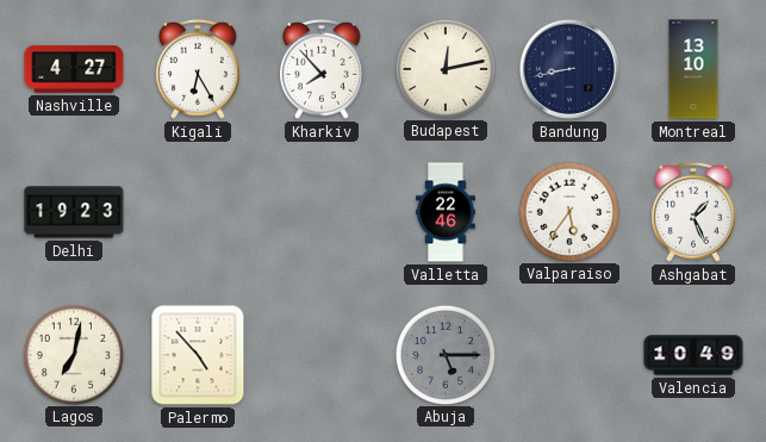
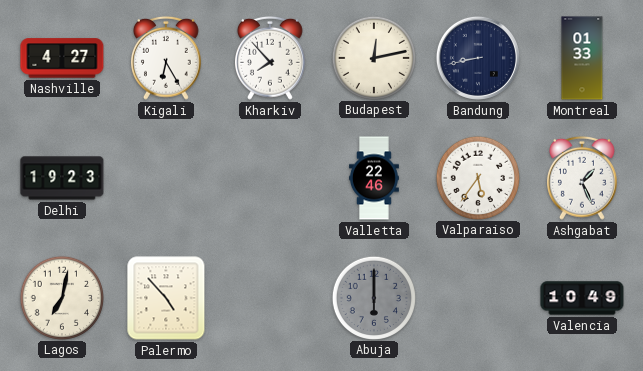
Montreal: 13:10 -> 01:33
Abuja: 5:15 -> 6:00
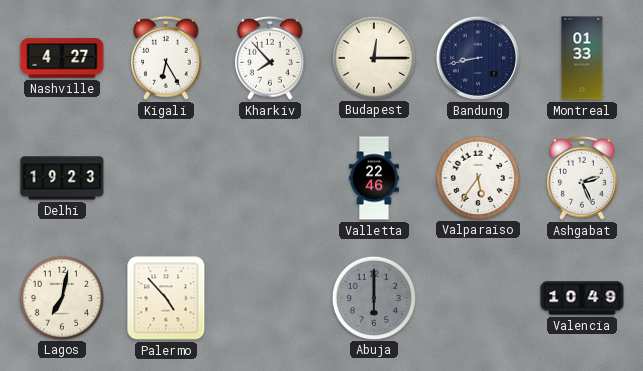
Budapest: 12:13 -> 12:15
Ashgabat: 1:26 -> 2:26
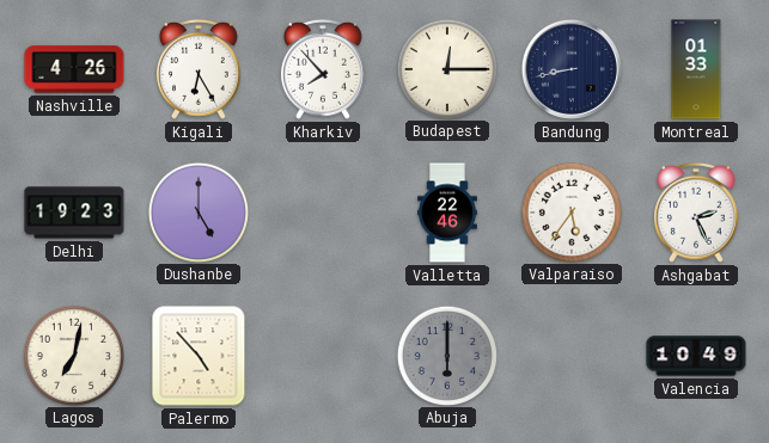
Nashville: 4:27 -> 4:26
Dushanbe: none -> 5:00
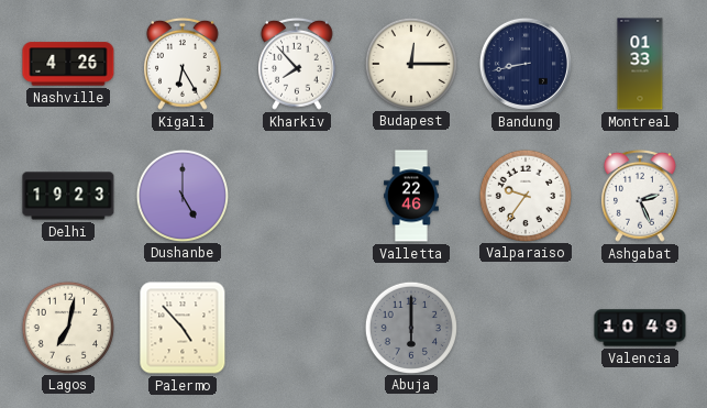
Valparaiso: 5:36 -> 9:36
